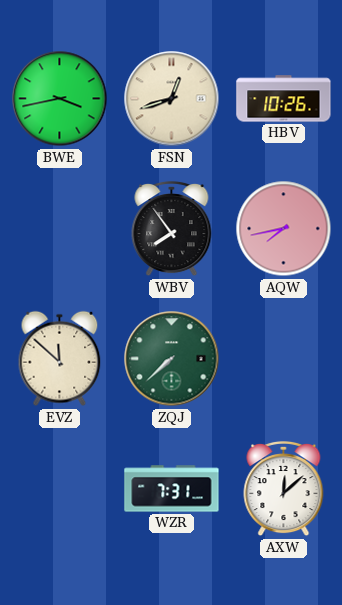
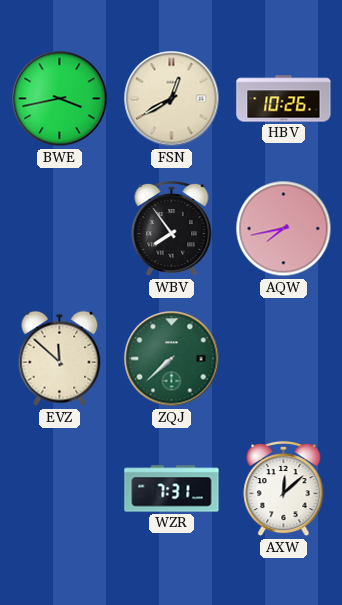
FSN: 12:42 -> 12:40
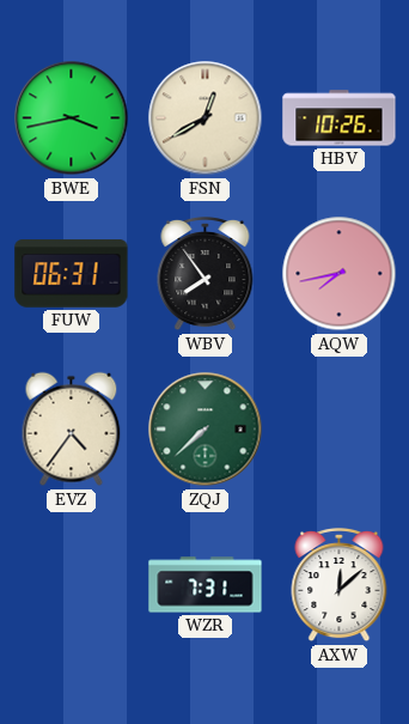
FUW: none -> 06:31
EVZ: 11:52 -> 4:36
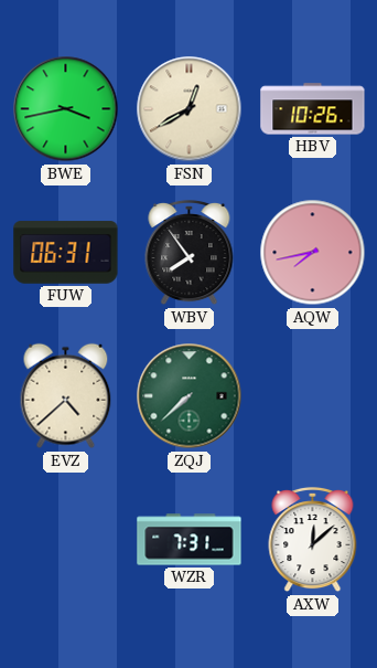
EVZ: 4:36 -> 4:38
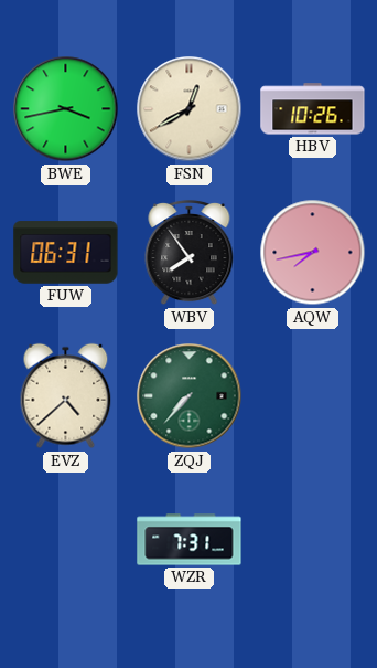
ZQJ: 7:38 -> 7:37
AXW: 12:08 -> none
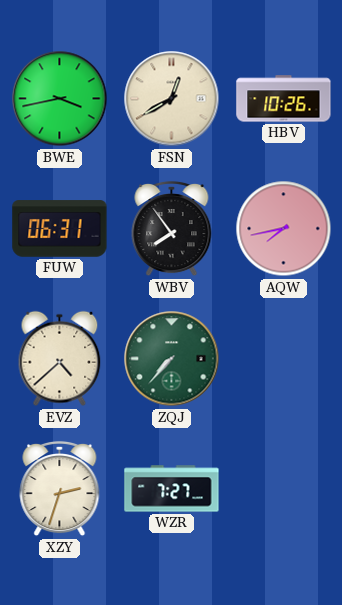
XZY: none -> 2:33
WZR: 7:31 -> 7:27
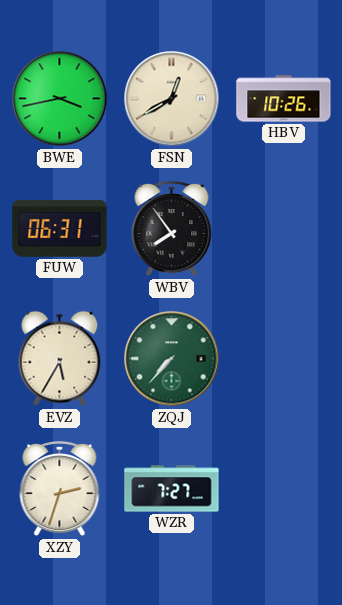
AQW: 7:43 -> none
EVZ: 4:38 -> 5:35
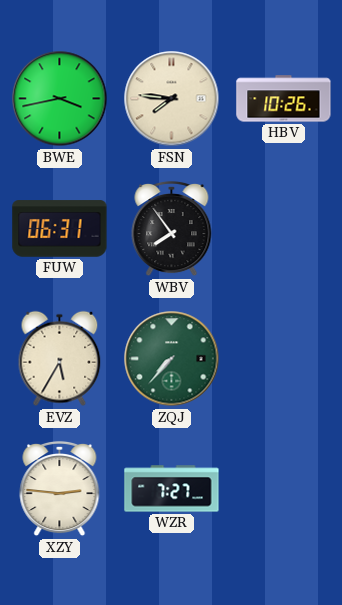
FSN: 12:40 -> 7:46
XZY: 2:33 -> 2:46
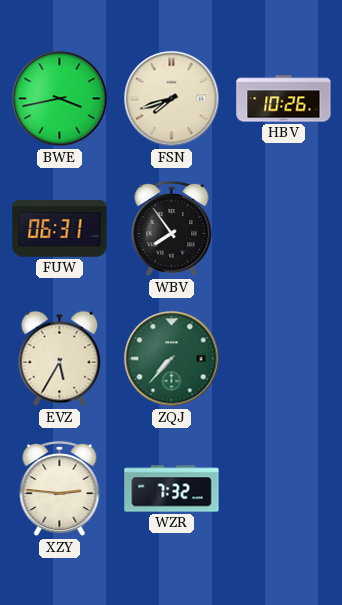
FSN: 7:46 -> 7:42
WZR: 7:27 -> 7:32
